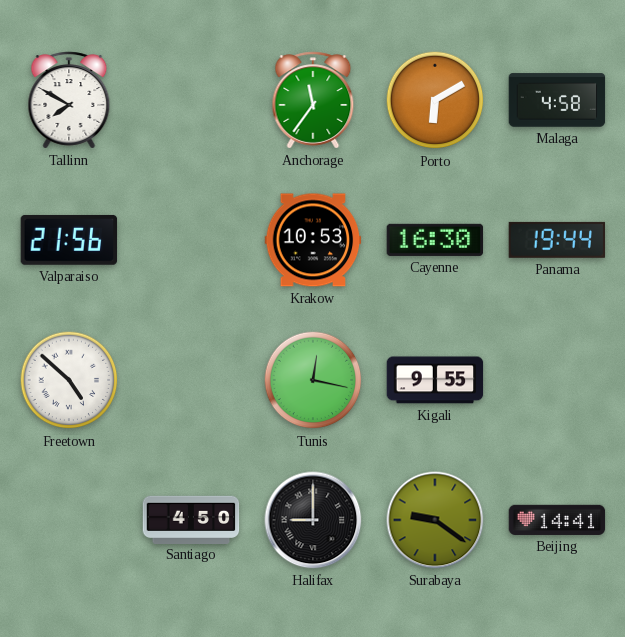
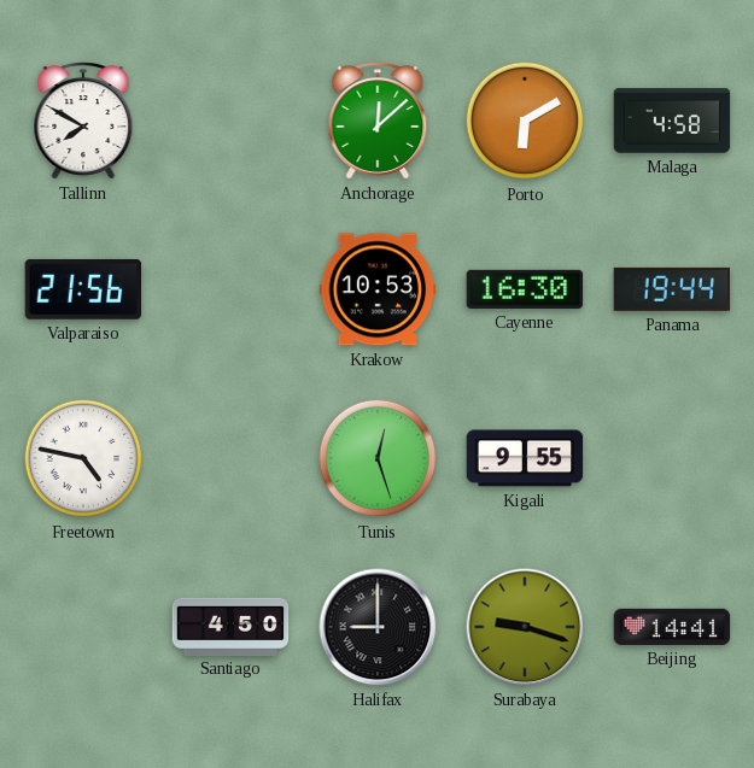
Anchorage: 11:36 -> 12:08
Freetown: 4:52 -> 4:47
Tunis: 12:17 -> 12:27
Surabaya: 9:21 -> 9:18
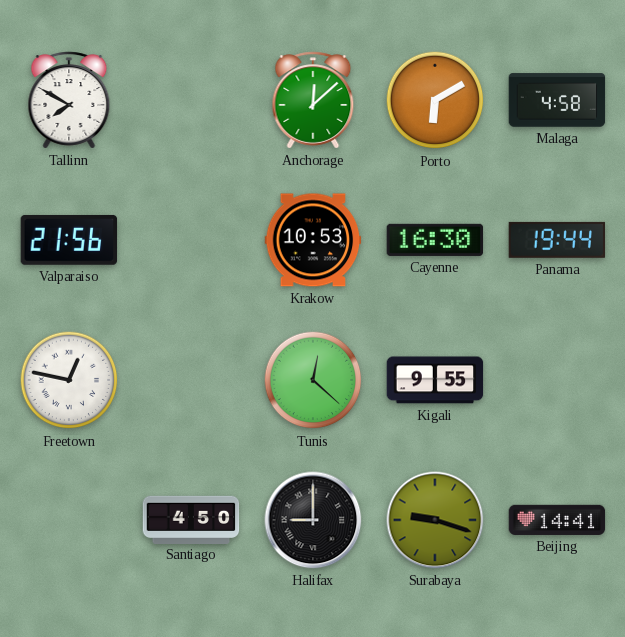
Freetown: 4:47 -> 12:47
Tunis: 12:27 -> 12:22
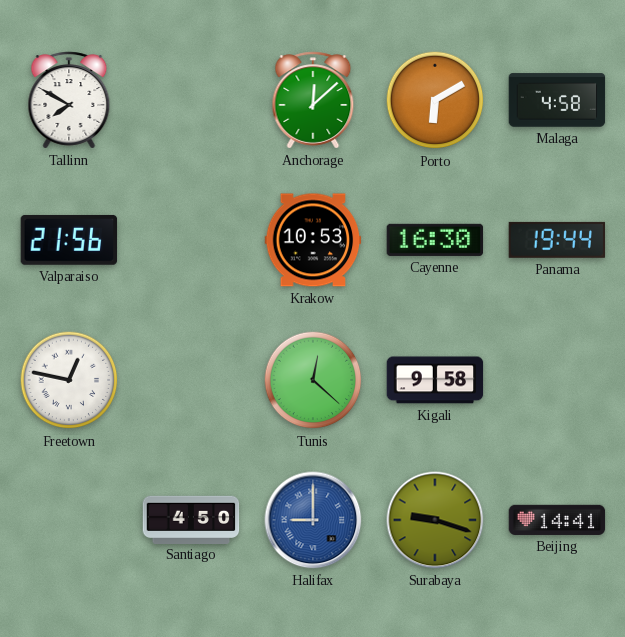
Kigali: 9:55 -> 9:58
Halifax dial: black -> blue
